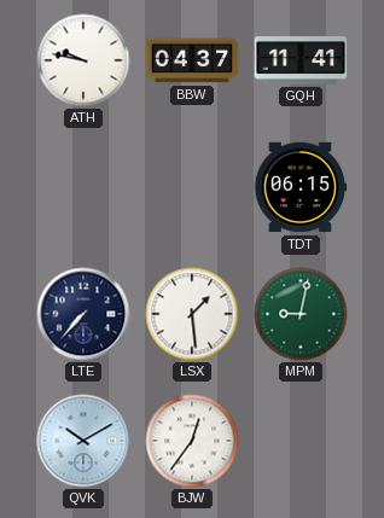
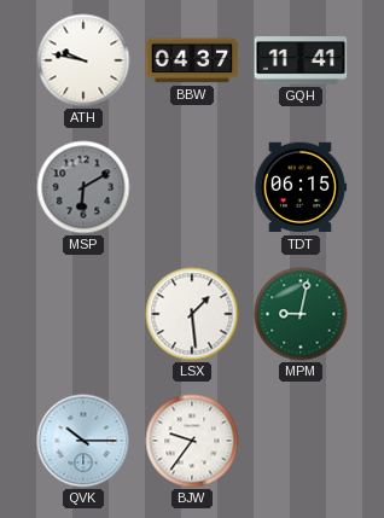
MSP: none -> 6:10
LTE: 7:37 -> none
QVK: 10:10 -> 10:15
BJW: 12:36 -> 9:36
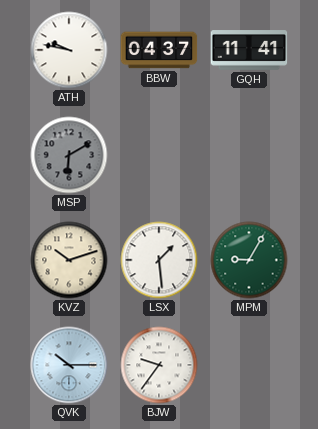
TDT: 06:15 -> none
KVZ: none -> 10:12
MPM: 9:02 -> 9:05
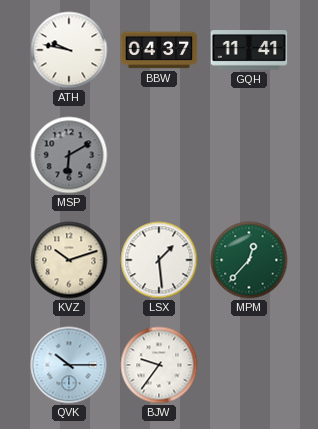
MPM: 9:05 -> 12:37
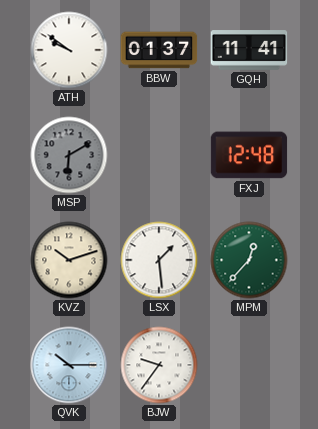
ATH: 9:47 -> 9:51
BBW: 04:37 -> 01:37
FXJ: none -> 12:48
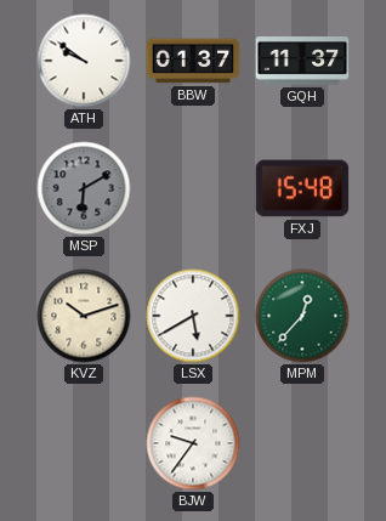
GQH: 11:41 -> 11:37
FXJ: 12:48 -> 15:48
LSX: 1:29 -> 5:40
QVK: 10:15 -> none
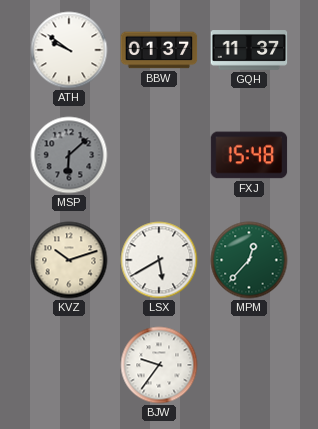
MSP: 6:10 -> 6:08
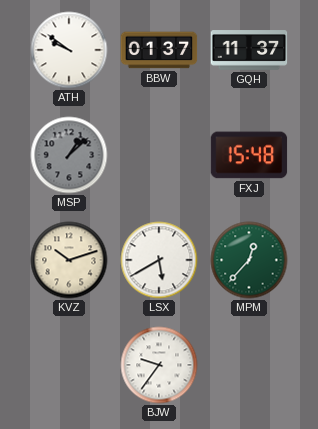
MSP: 6:08 -> 1:08
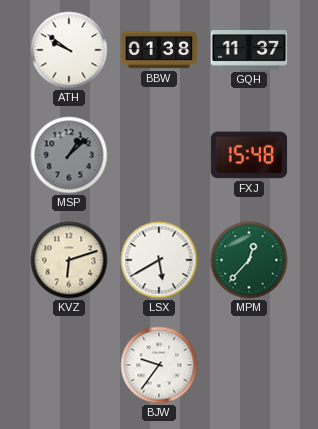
BBW: 01:37 -> 01:38
KVZ: 10:12 -> 6:12
